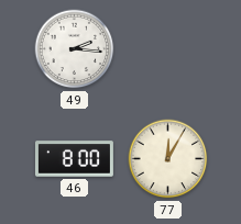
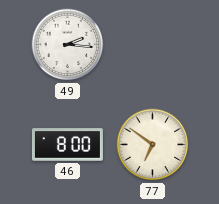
77: 12:05 -> 6:51
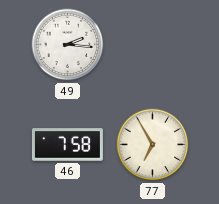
46: 8:00 -> 7:58
77: 6:51 -> 6:55
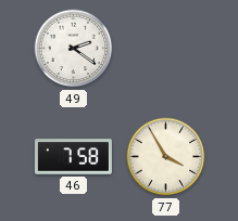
49: 2:16 -> 2:21
77: 6:55 -> 3:55
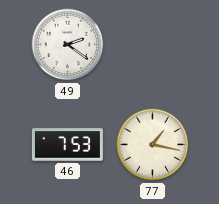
46: 7:58 -> 7:53
77: 3:55 -> 1:17
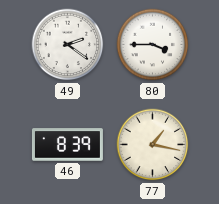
80: none -> 3:45
46: 7:53 -> 8:39
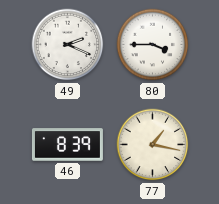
49: 2:21 -> 2:19
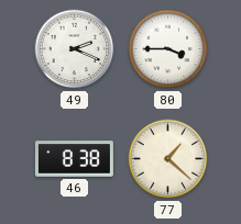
46: 8:39 -> 8:38
77: 1:17 -> 1:22
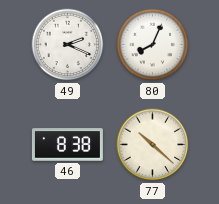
80: 3:45 -> 8:04
77: 1:22 -> 10:22
